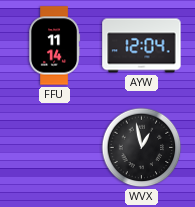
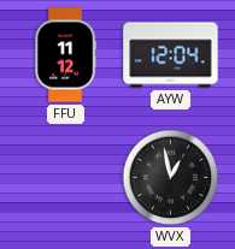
FFU: 11:14 -> 11:12
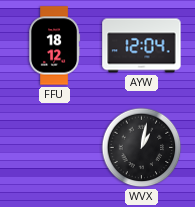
FFU: 11:12 -> 18:12
WVX: 12:58 -> 1:02
